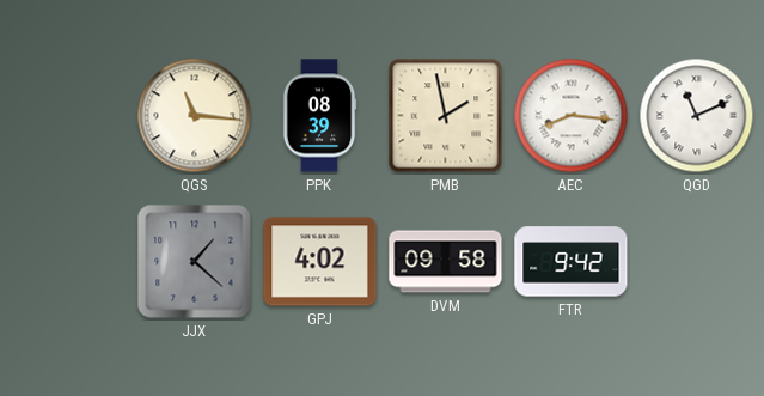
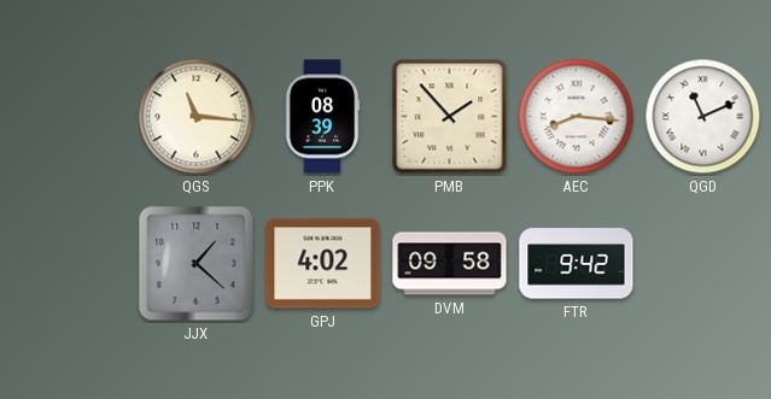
PMB: 1:58 -> 1:53
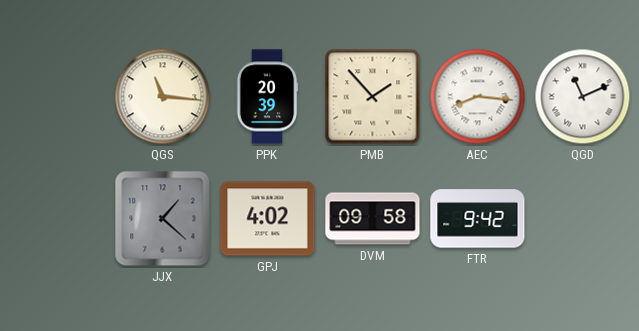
PPK: 08:39 -> 20:39
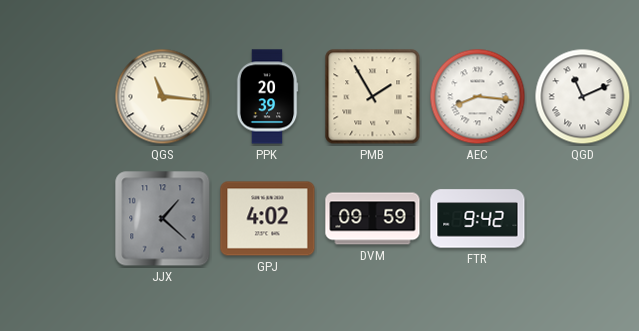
PMB: 1:53 -> 1:55
DVM: 09:58 -> 09:59
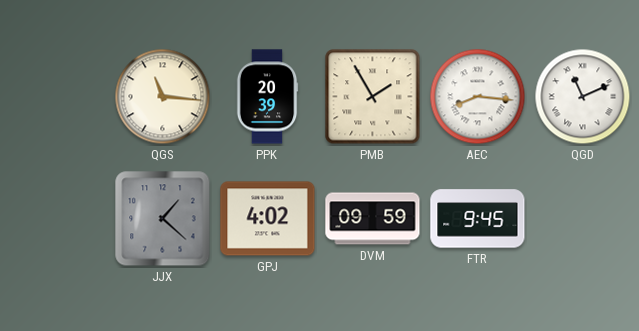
FTR: 9:42 -> 9:45
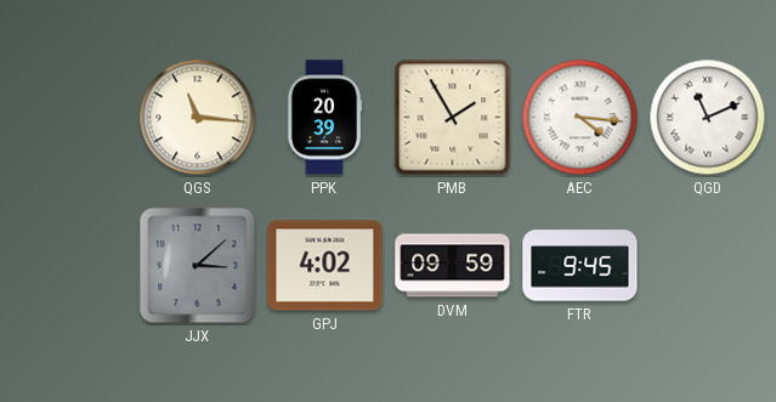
AEC: 8:16 -> 4:16
JJX: 1:22 -> 3:08
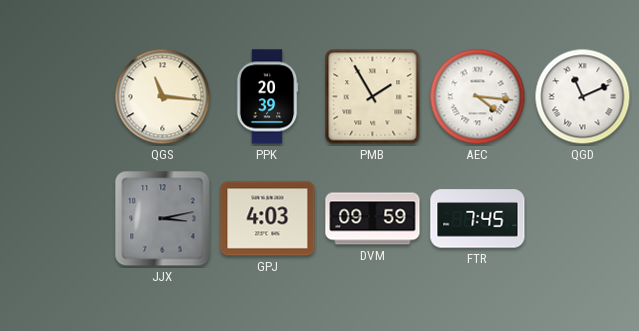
JJX: 3:08 -> 3:13
GPJ: 4:02 -> 4:03
FTR: 9:45 -> 7:45
